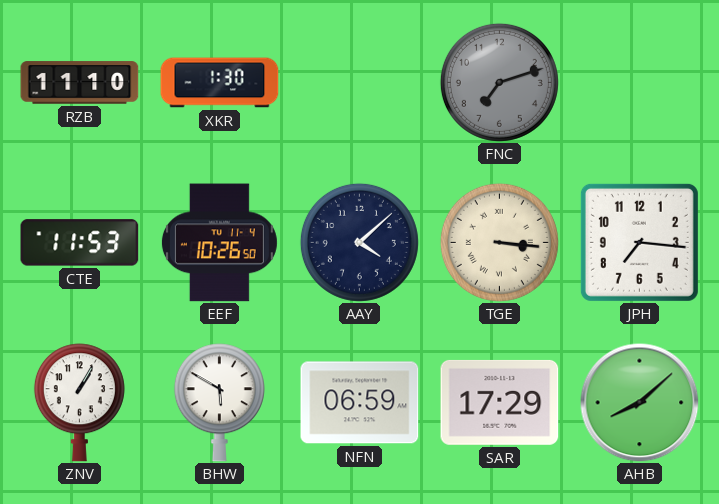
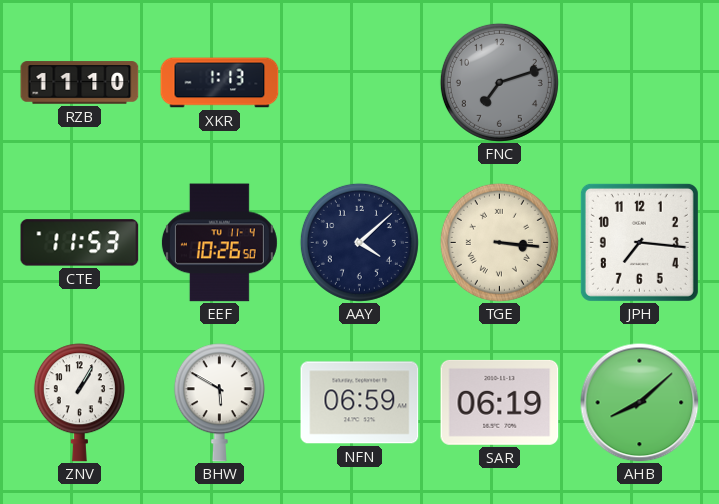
XKR: 1:30 -> 1:13
SAR: 17:29 -> 06:19
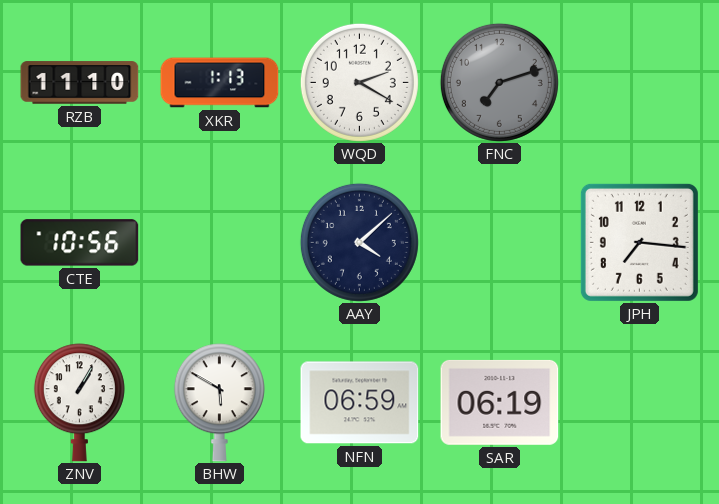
WQD: none -> 2:20
CTE: 11:53 -> 10:56
EEF: 10:26 -> none
TGE: 3:16 -> none
AHB: 8:08 -> none
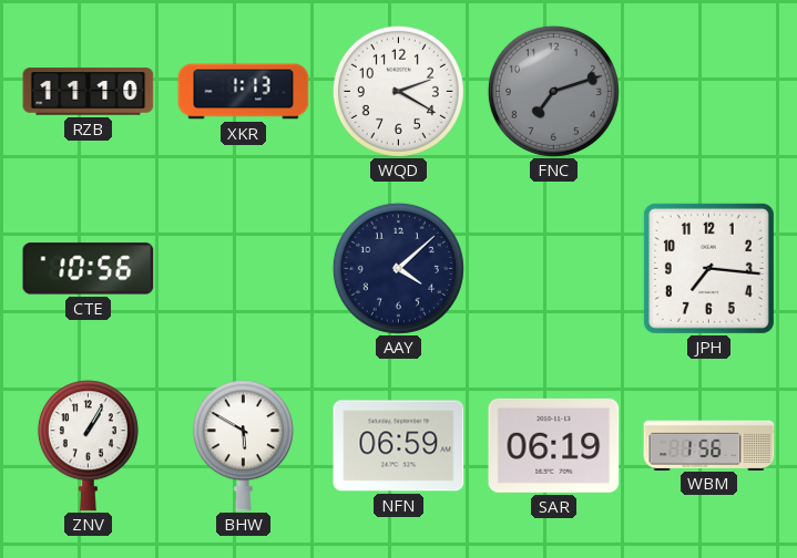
WBM: none -> 1:56
